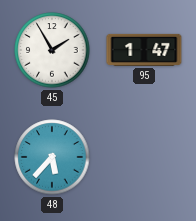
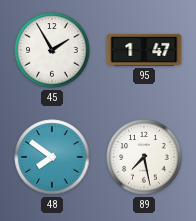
48: 5:37 -> 7:51
89: none -> 7:28
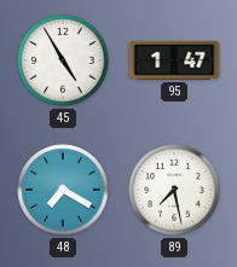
45: 1:55 -> 4:55
48: 7:51 -> 7:20
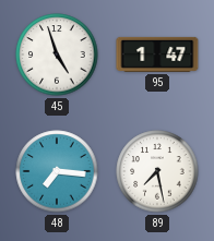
45: 4:55 -> 4:57
48: 7:20 -> 7:16
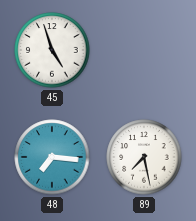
95: 1:47 -> none
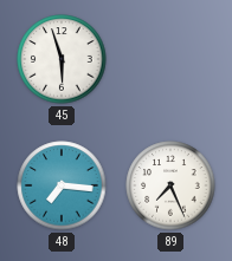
45: 4:57 -> 5:57
89: 7:28 -> 7:26
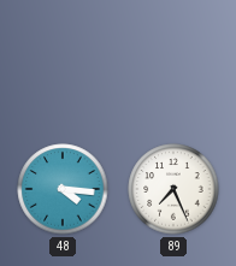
45: 5:57 -> none
48: 7:16 -> 4:16
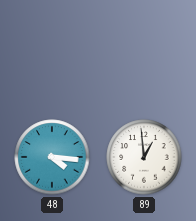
89: 7:26 -> 12:59
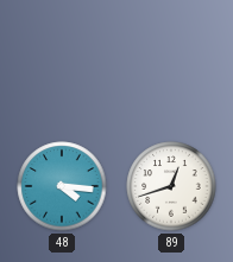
89: 12:59 -> 12:42
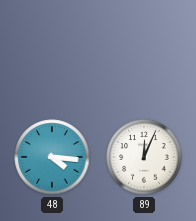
89: 12:42 -> 12:04
